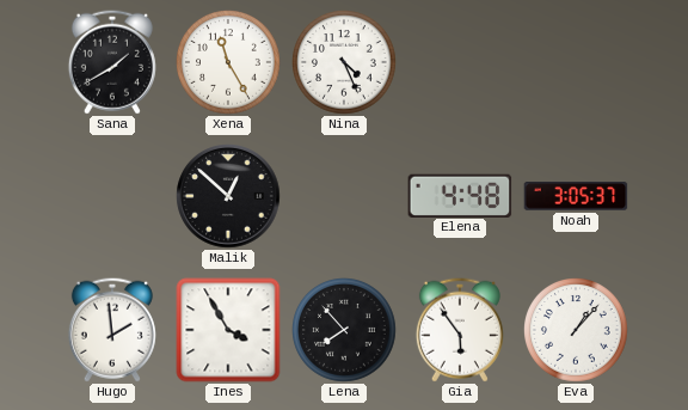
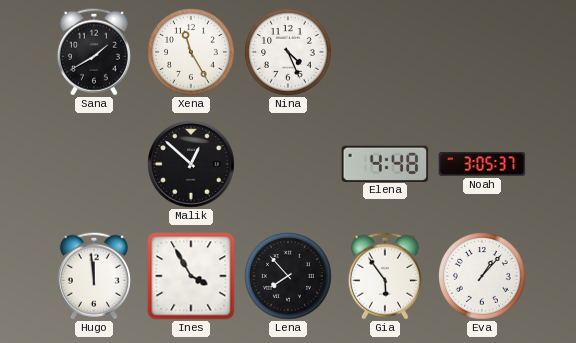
Hugo: 1:59 -> 11:59
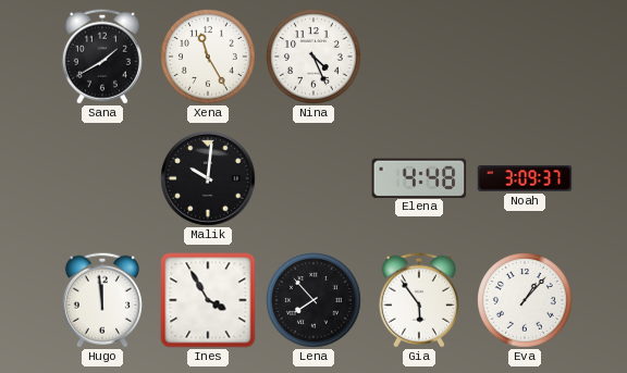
Malik: 12:52 -> 10:01
Noah: 3:05 -> 3:09
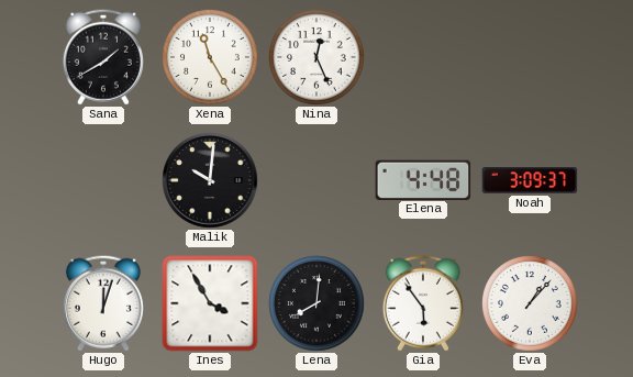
Nina: 4:26 -> 12:26
Hugo: 11:59 -> 12:03
Lena: 7:53 -> 8:01
